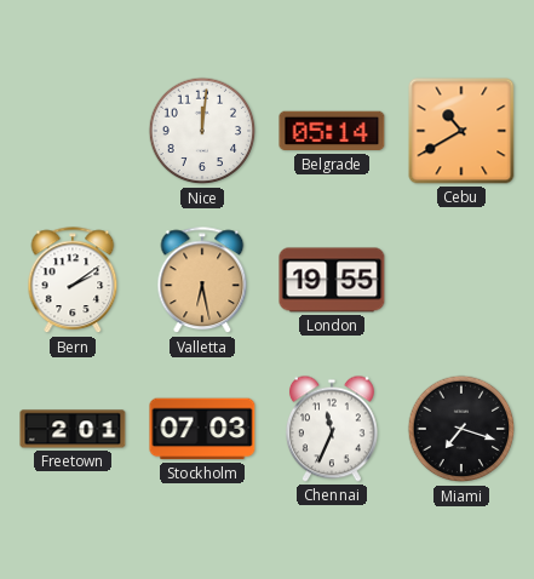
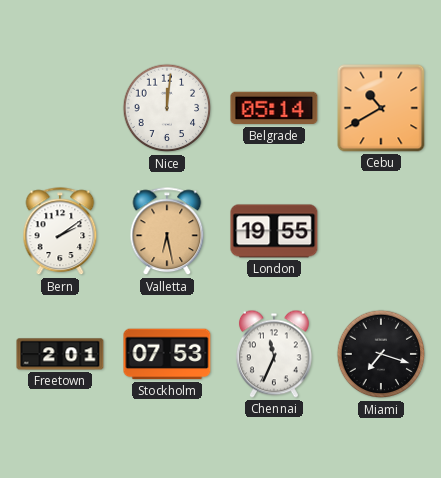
Stockholm: 07:03 -> 07:53
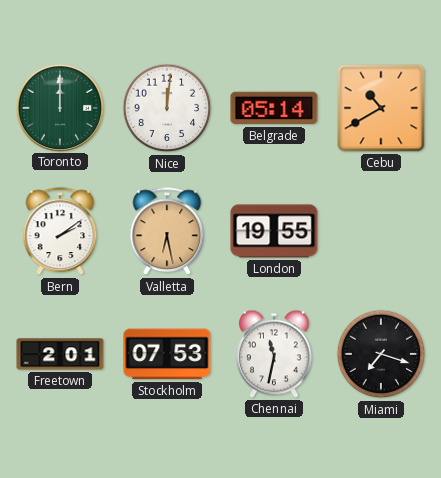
Toronto: none -> 12:00
Chennai: 11:34 -> 11:32
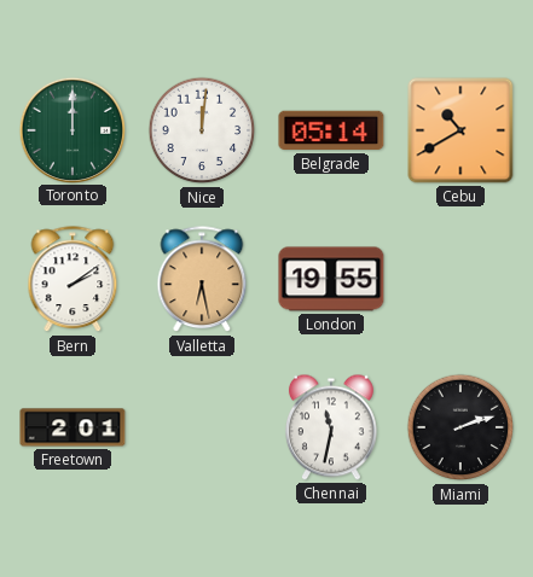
Stockholm: 07:53 -> none
Miami: 7:18 -> 2:12
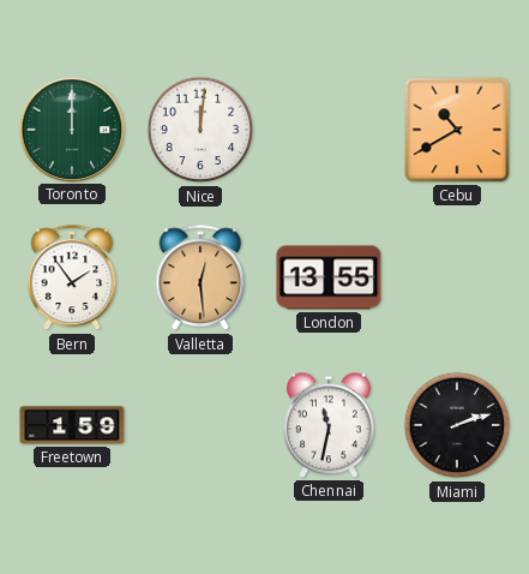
Belgrade: 05:14 -> none
Bern: 2:09 -> 1:54
Valletta: 6:28 -> 12:29
London: 19:55 -> 13:55
Freetown: 2:01 -> 1:59
